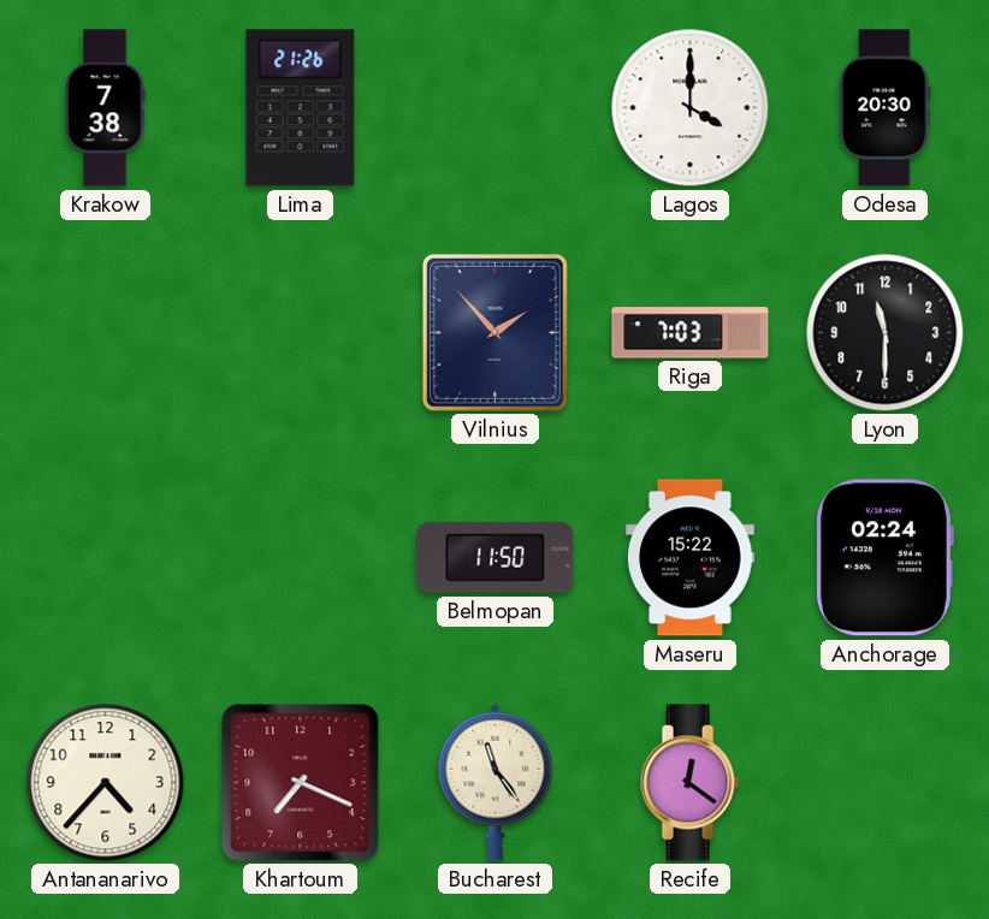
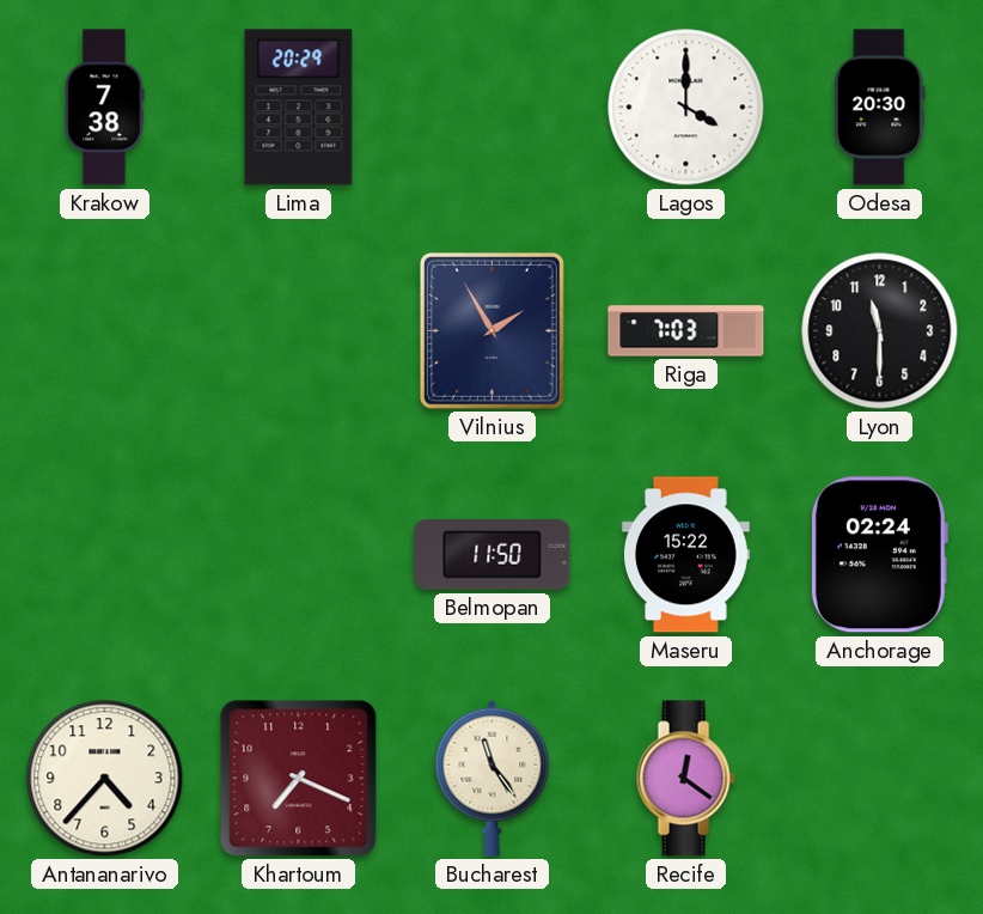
Lima: 21:26 -> 20:29
Vilnius: 1:53 -> 1:55
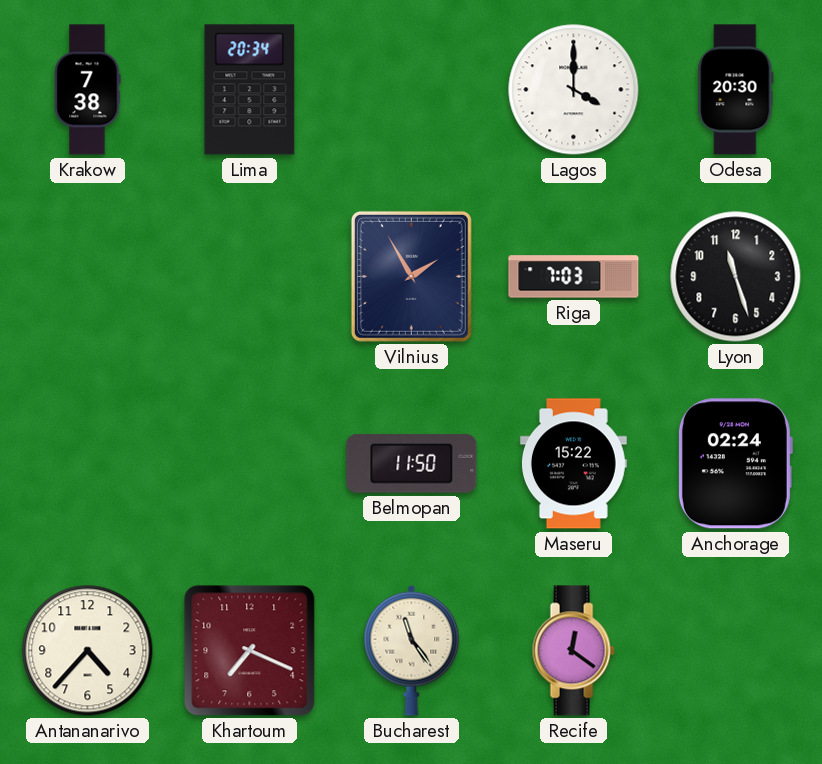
Lima: 20:29 -> 20:34
Lyon: 11:30 -> 11:27
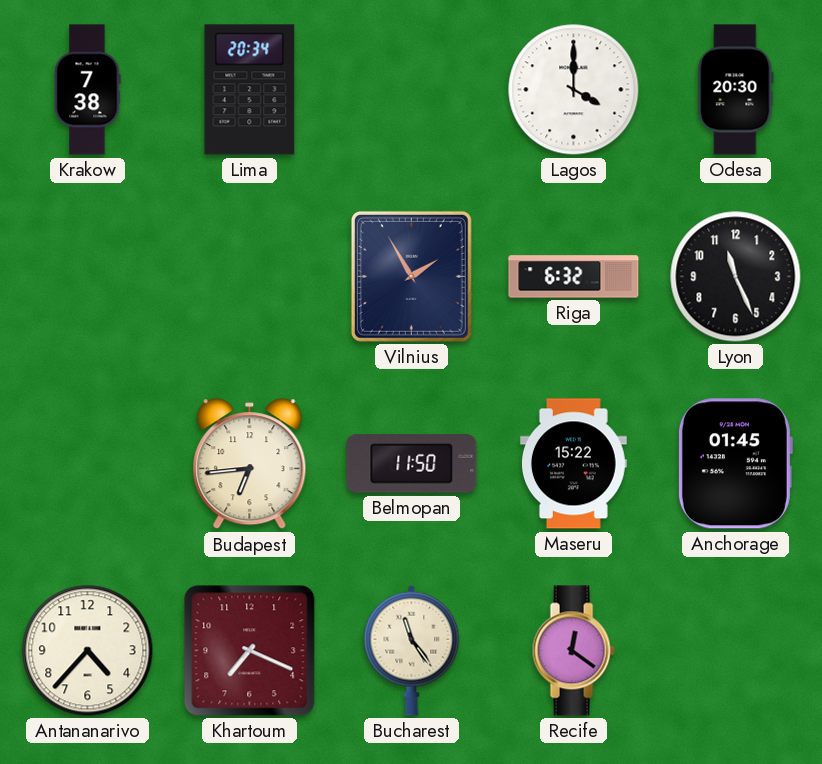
Riga: 7:03 -> 6:32
Lyon: 11:27 -> 11:26
Budapest: none -> 6:44
Anchorage: 02:24 -> 01:45
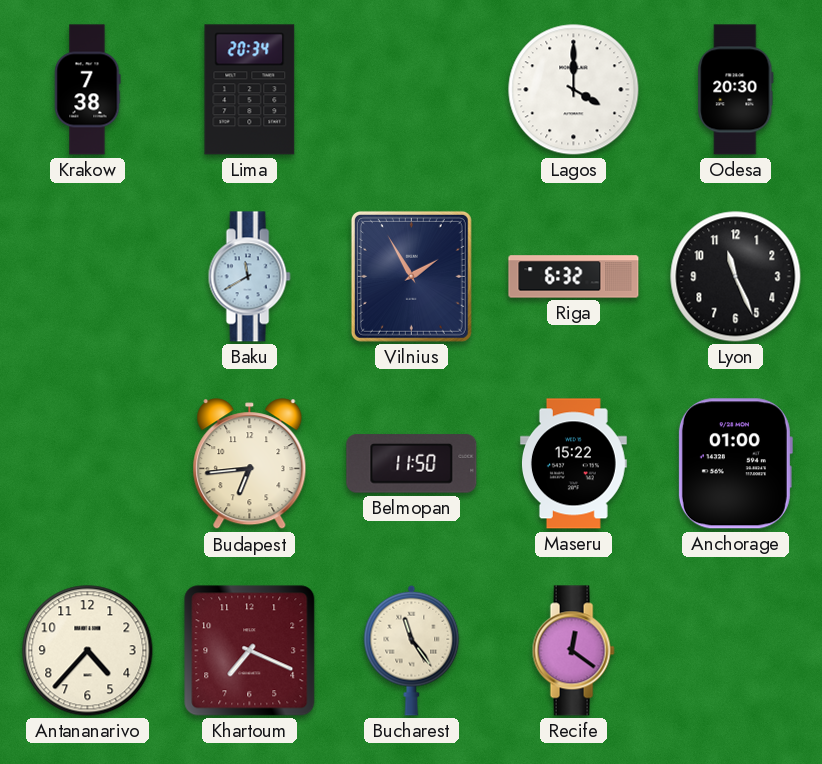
Baku: none -> 11:40
Anchorage: 01:45 -> 01:00
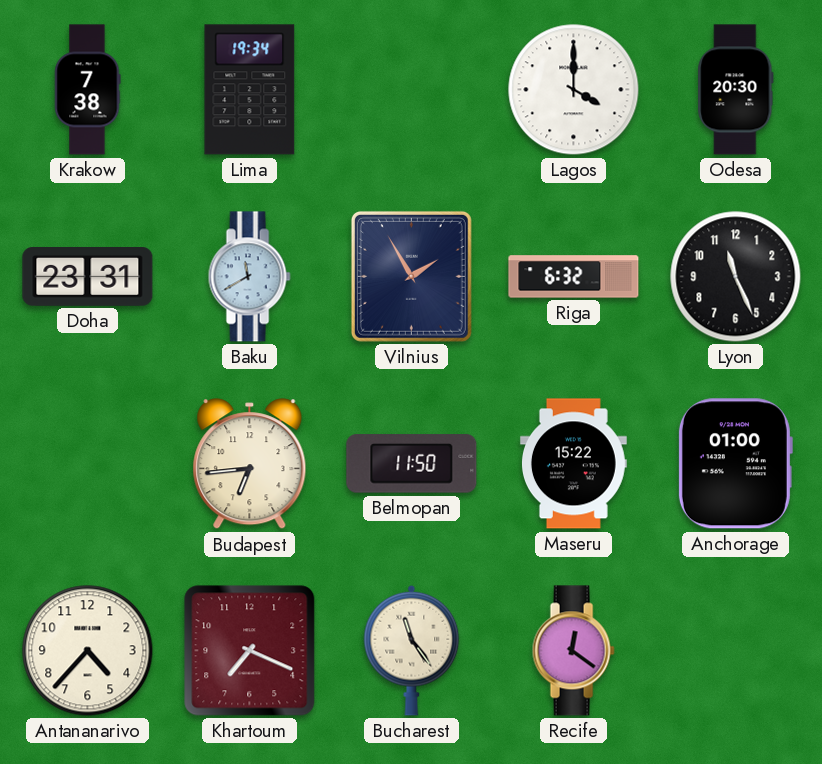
Lima: 20:34 -> 19:34
Doha: none -> 23:31
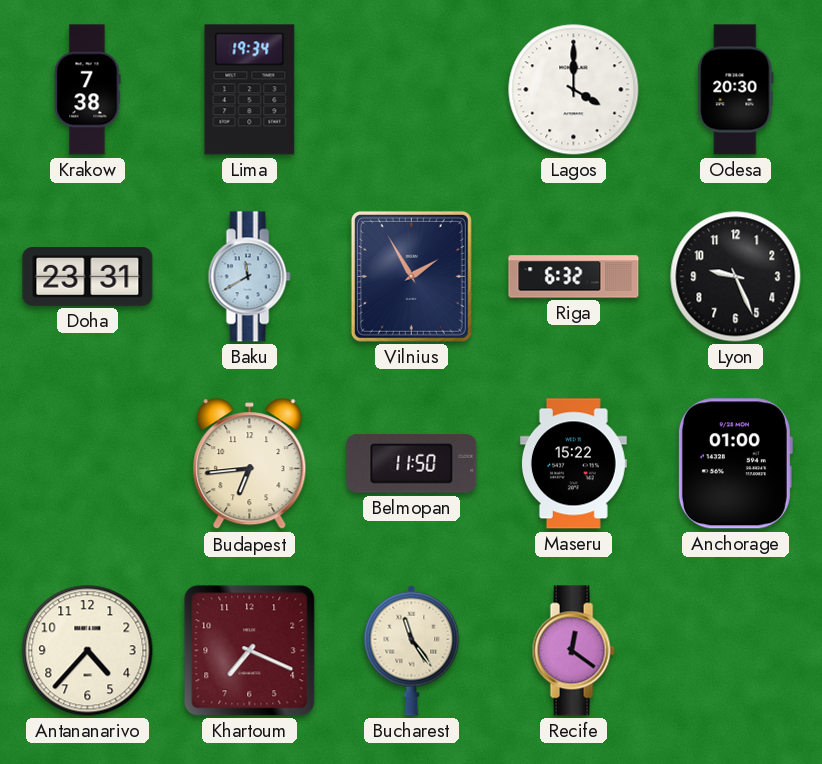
Lyon: 11:26 -> 9:26
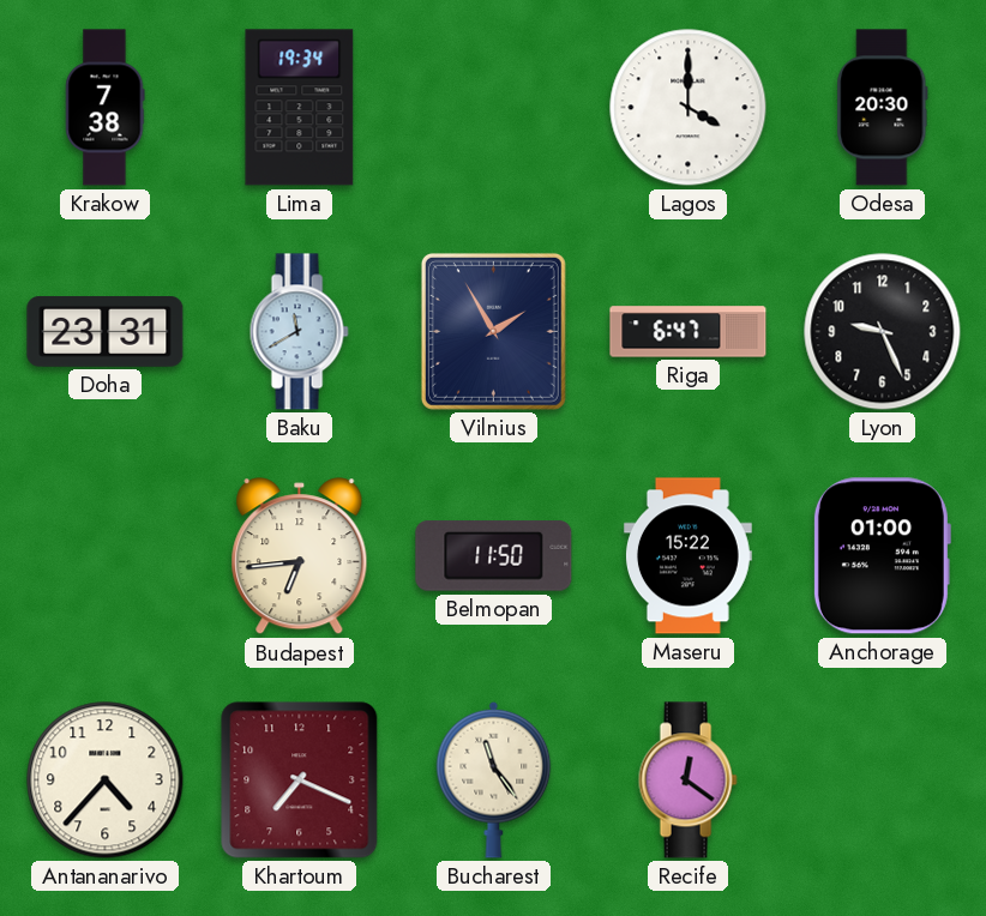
Riga: 6:32 -> 6:47
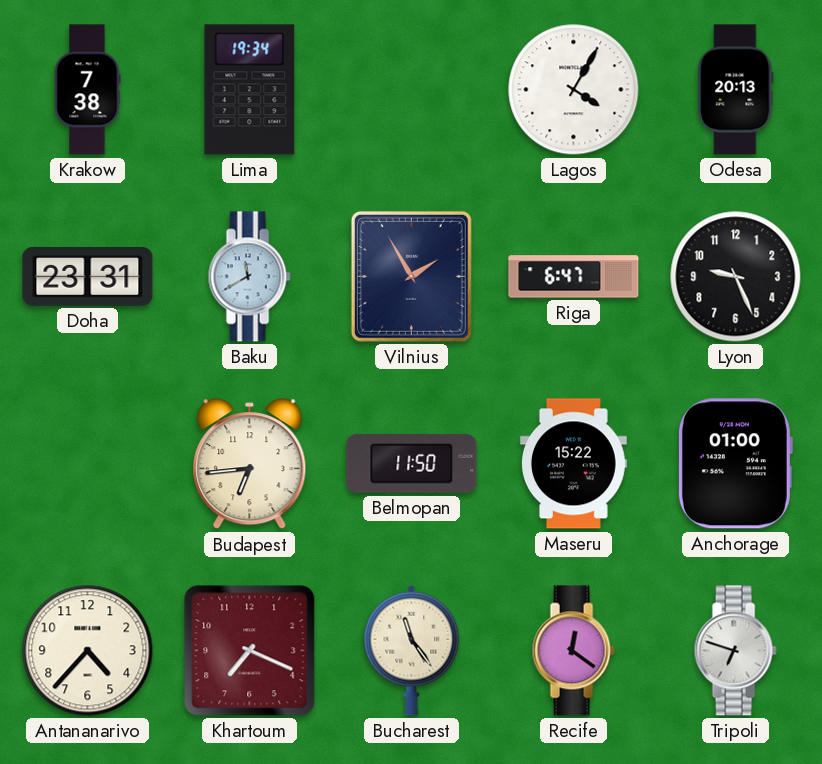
Lagos: 4:00 -> 4:05
Odesa: 20:30 -> 20:13
Tripoli: none -> 6:48
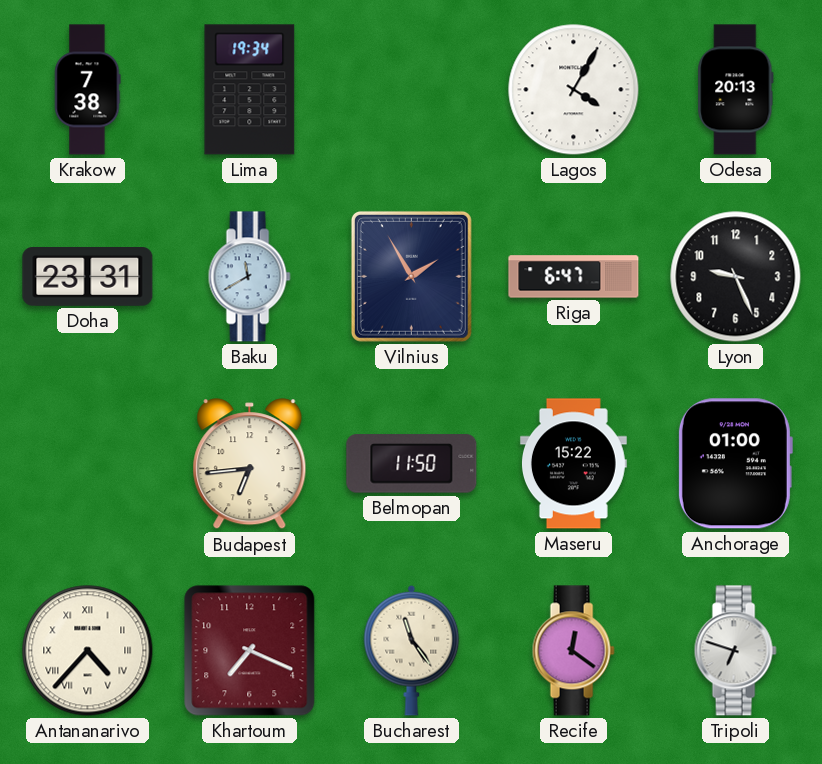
Antananarivo numerals: Arabic -> Roman
